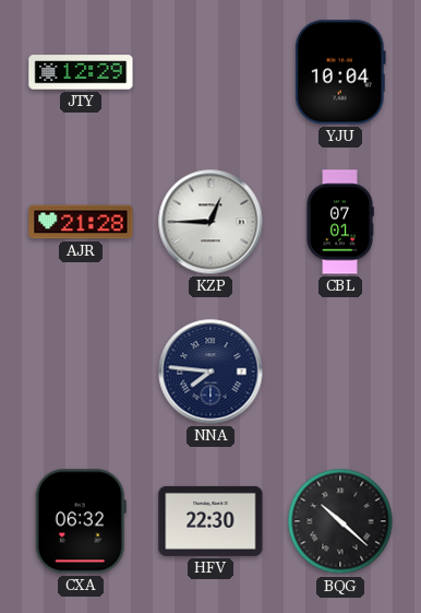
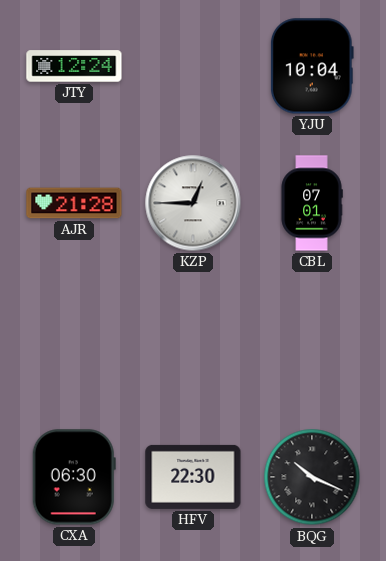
JTY: 12:29 -> 12:24
NNA: 7:46 -> none
CXA: 06:32 -> 06:30
BQG: 10:22 -> 10:19
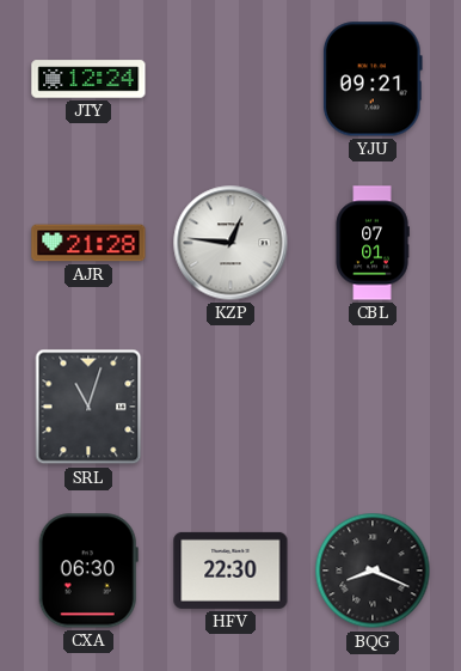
YJU: 10:04 -> 09:21
KZP: 12:45 -> 12:46
SRL: none -> 11:03
BQG: 10:19 -> 8:19
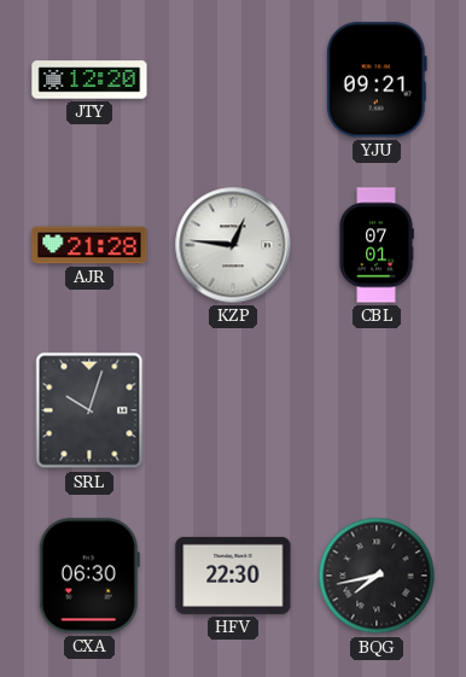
JTY: 12:24 -> 12:20
SRL: 11:03 -> 10:03
BQG: 8:19 -> 7:43
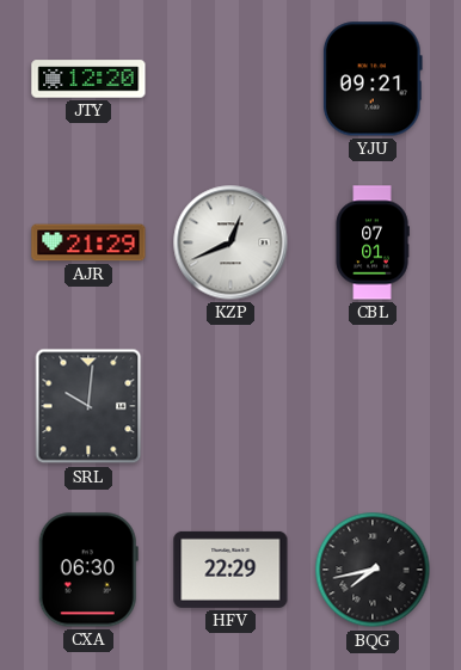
AJR: 21:28 -> 21:29
KZP: 12:46 -> 12:41
SRL: 10:03 -> 10:01
HFV: 22:30 -> 22:29
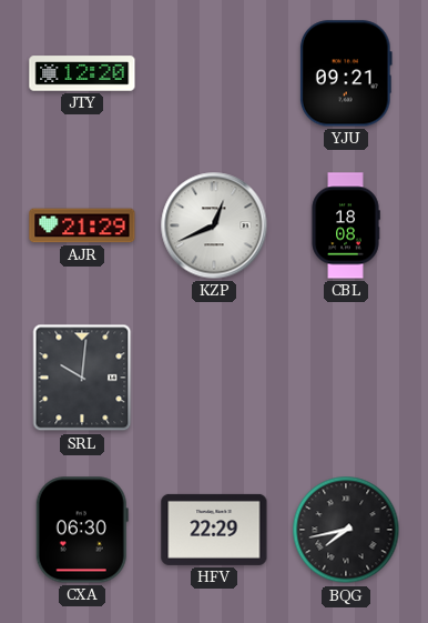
CBL: 07:01 -> 18:08
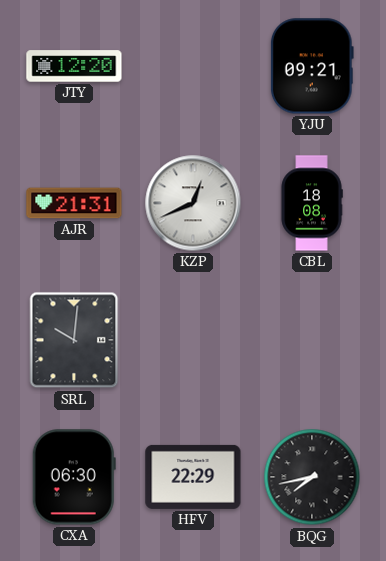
AJR: 21:29 -> 21:31
